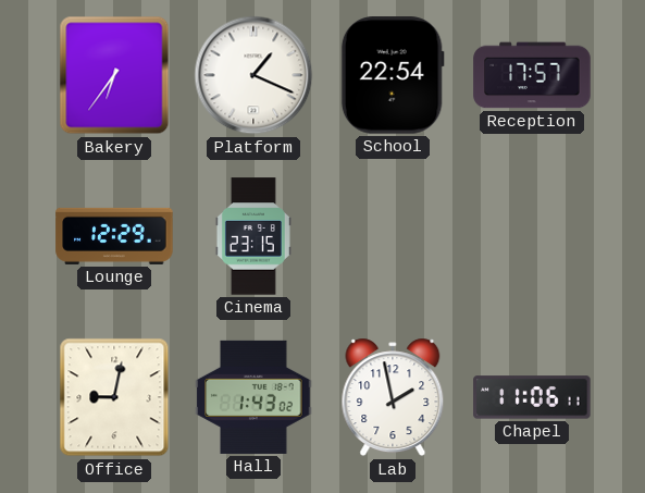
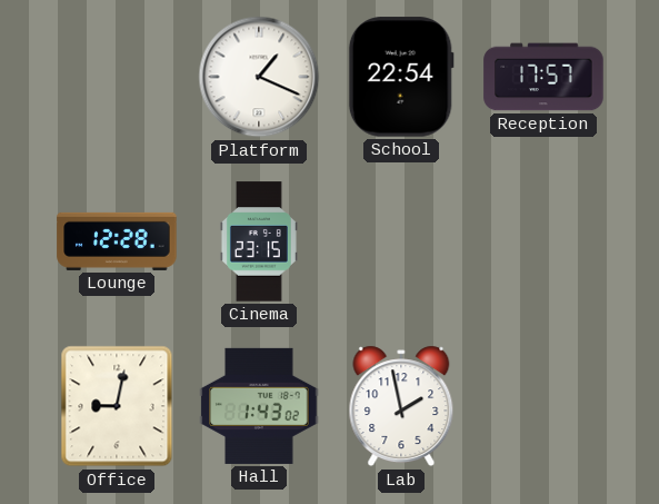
Bakery: 6:36 -> none
Lounge: 12:29 -> 12:28
Chapel: 11:06 -> none
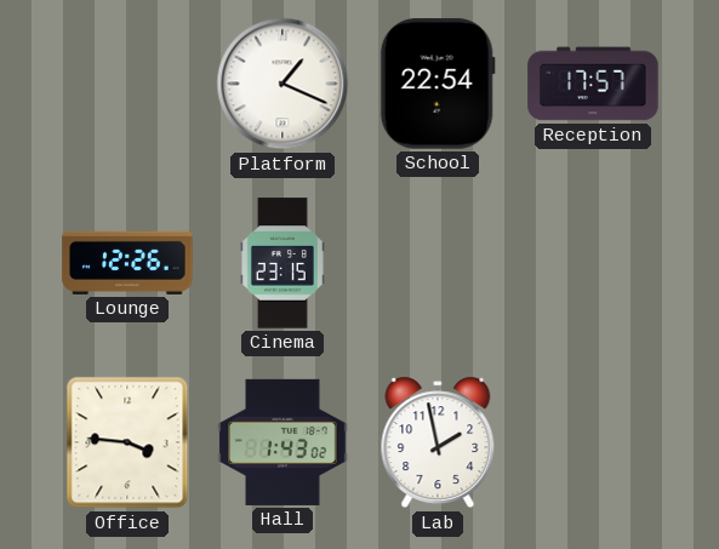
Lounge: 12:28 -> 12:26
Office: 9:02 -> 3:46
